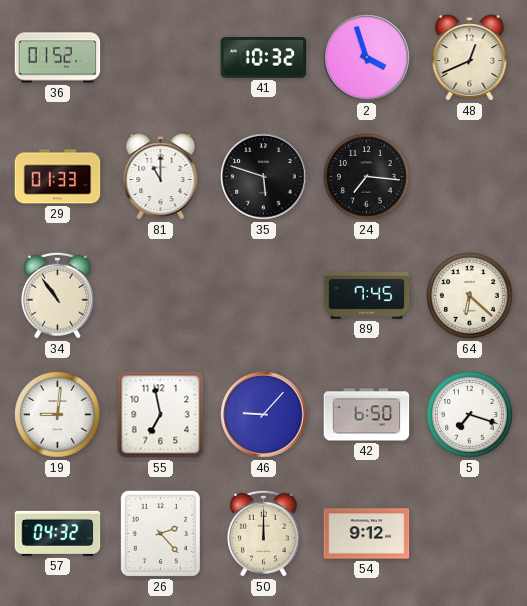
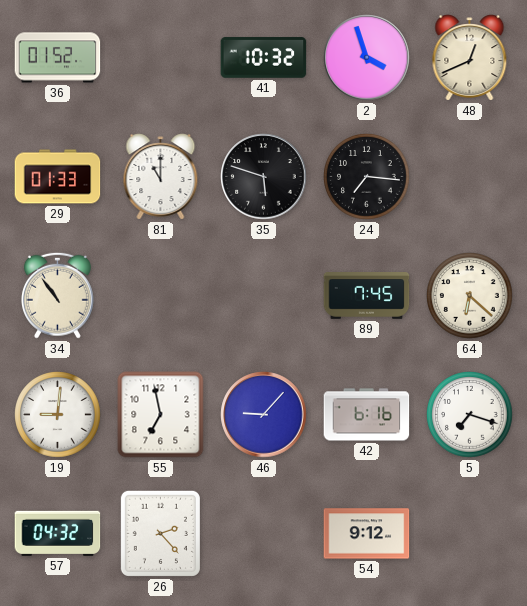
42: 6:50 -> 6:16
50: 12:00 -> none
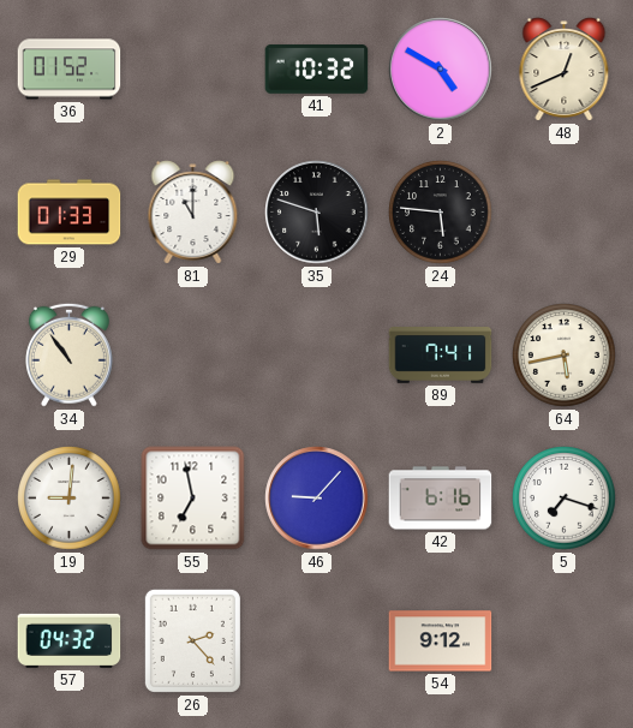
2: 3:57 -> 4:50
24: 7:16 -> 5:46
89: 7:45 -> 7:41
64: 6:22 -> 5:43
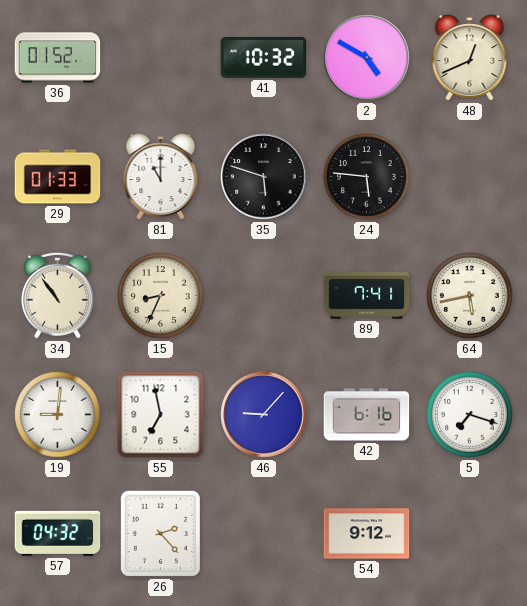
15: none -> 8:34
